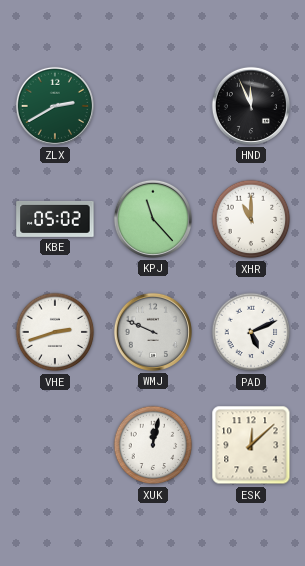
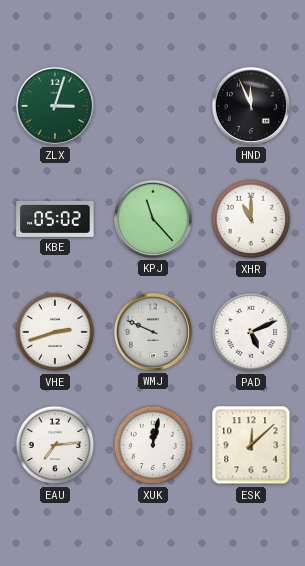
ZLX: 2:40 -> 3:03
EAU: none -> 7:14
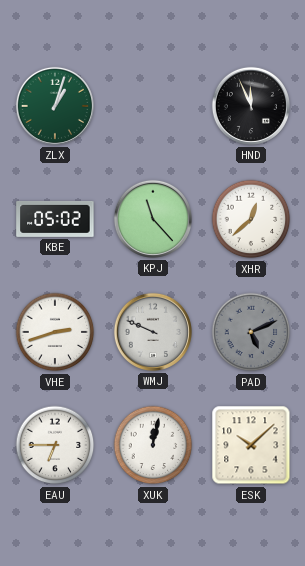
ZLX: 3:03 -> 1:03
XHR: 11:00 -> 12:38
PAD dial: white -> grey
EAU: 7:14 -> 6:45
ESK: 12:08 -> 10:08
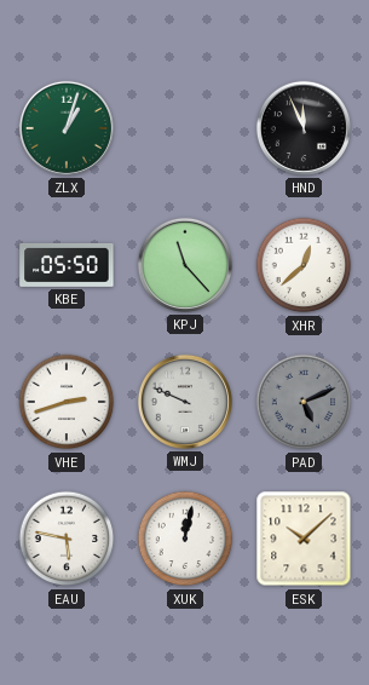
KBE: 05:02 -> 05:50
EAU: 6:45 -> 5:47
